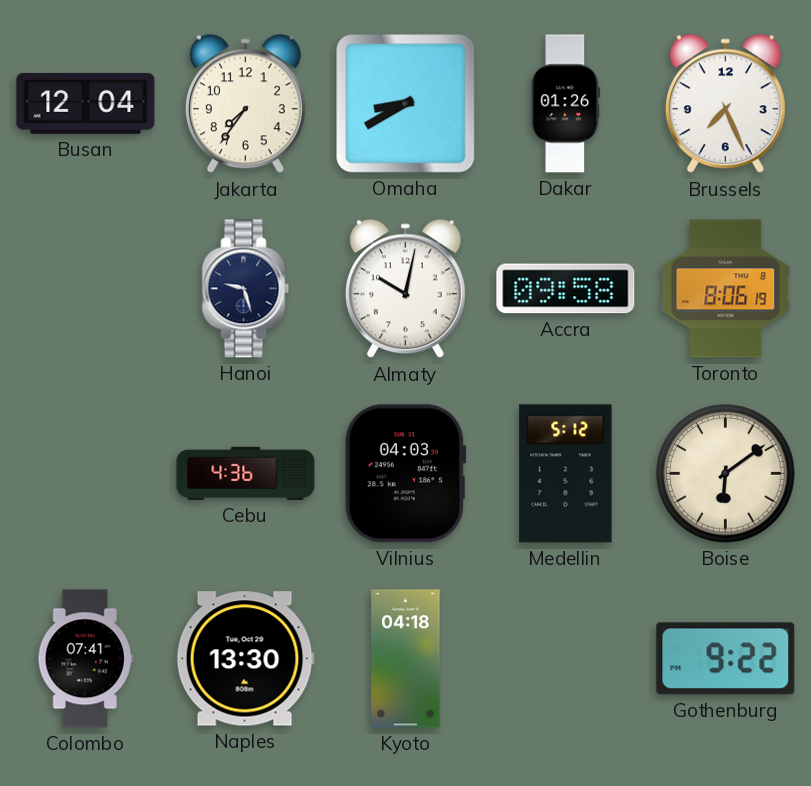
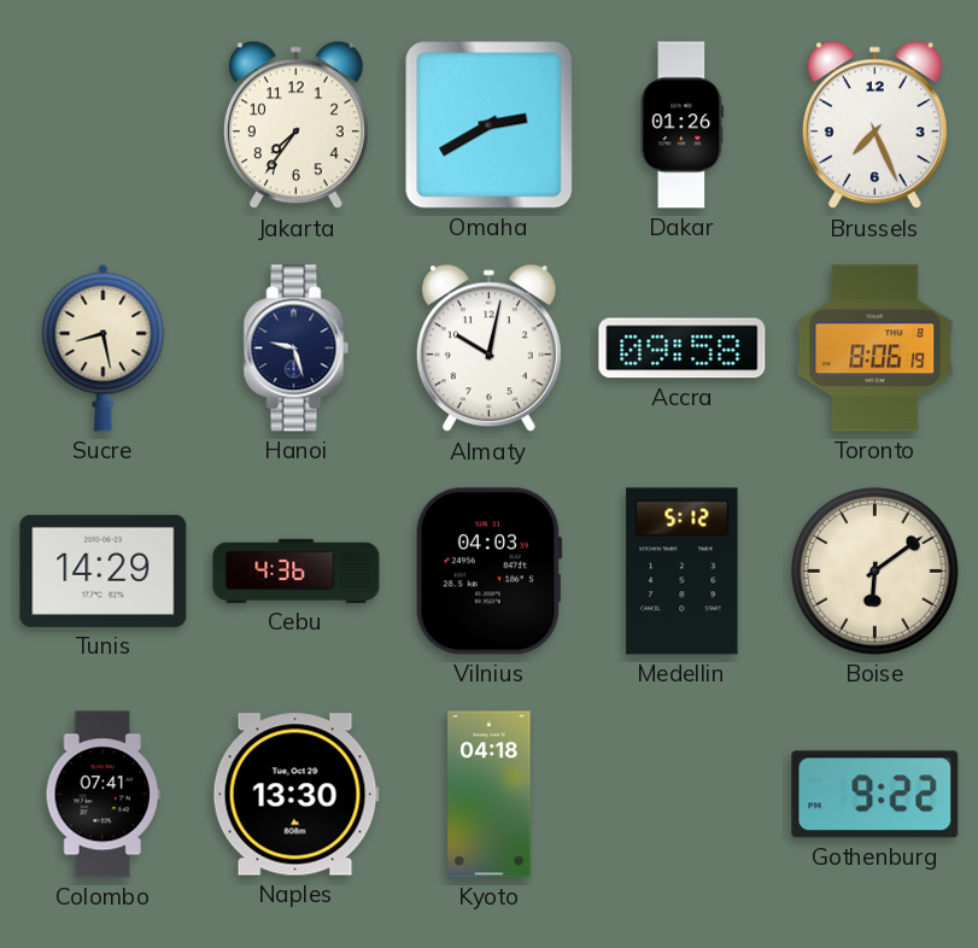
Busan: 12:04 -> none
Omaha: 8:40 -> 2:40
Sucre: none -> 8:28
Tunis: none -> 14:29
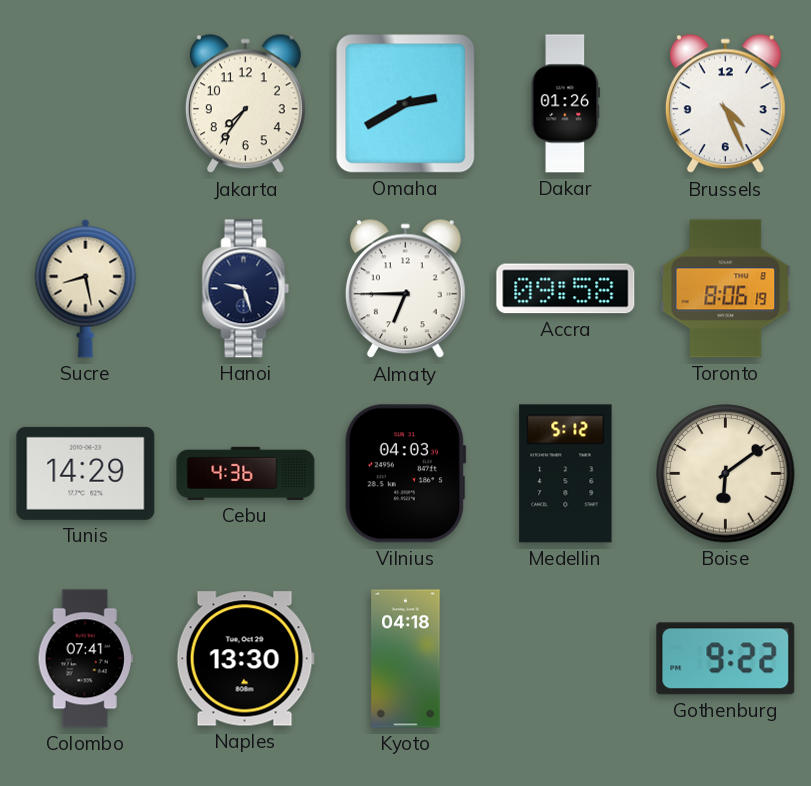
Brussels: 7:26 -> 4:26
Almaty: 10:02 -> 6:45
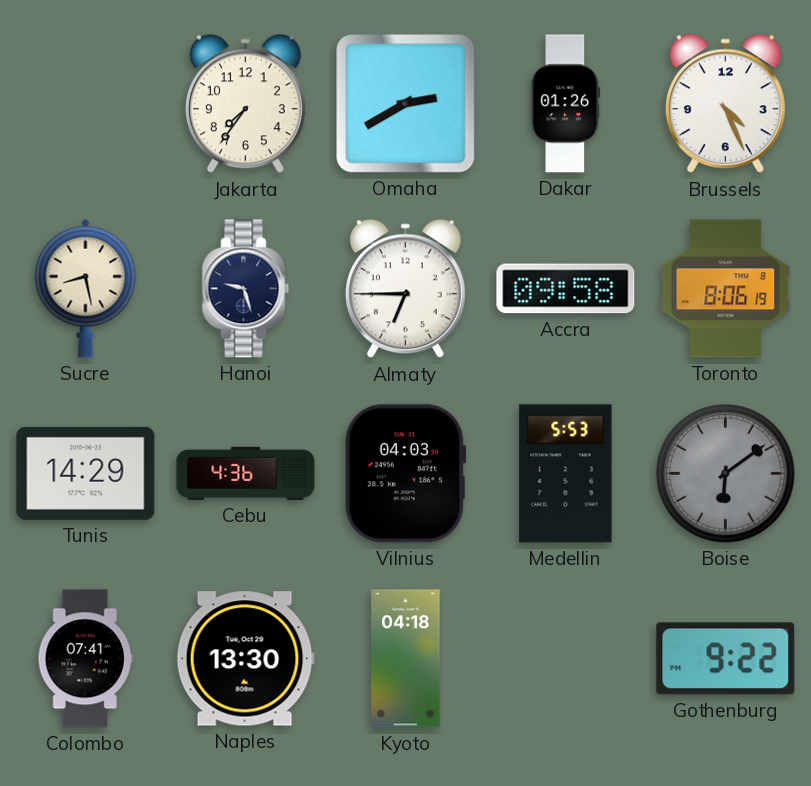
Medellin: 5:12 -> 5:53
Boise dial: cream -> grey
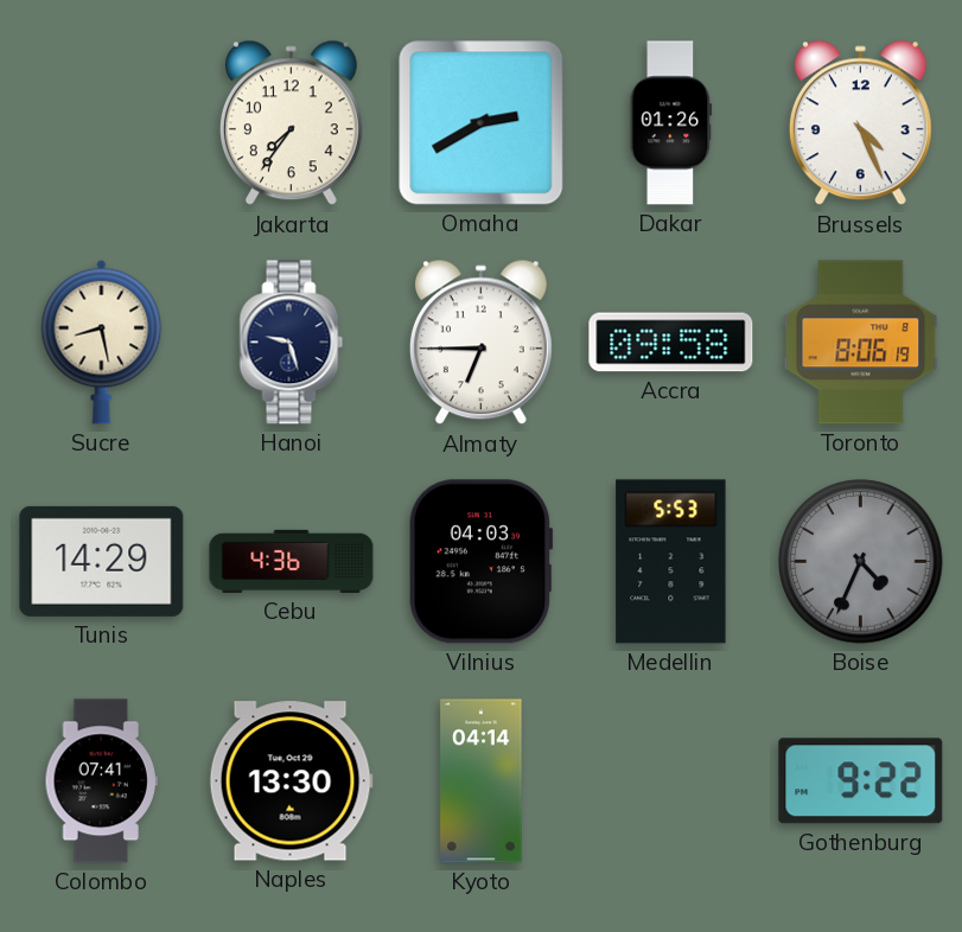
Boise: 6:09 -> 4:34
Kyoto: 04:18 -> 04:14
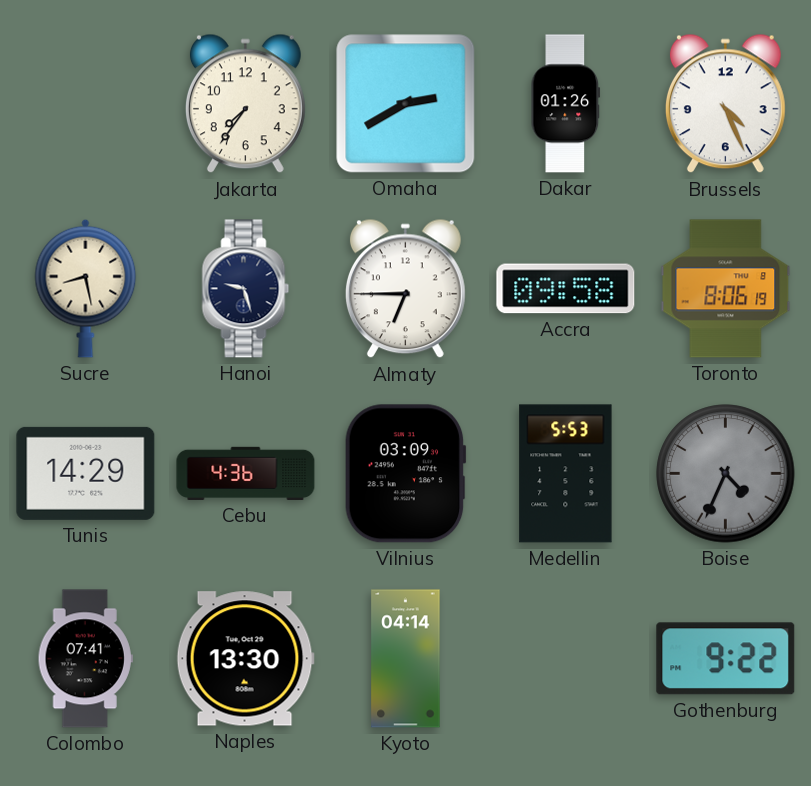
Vilnius: 04:03 -> 03:09
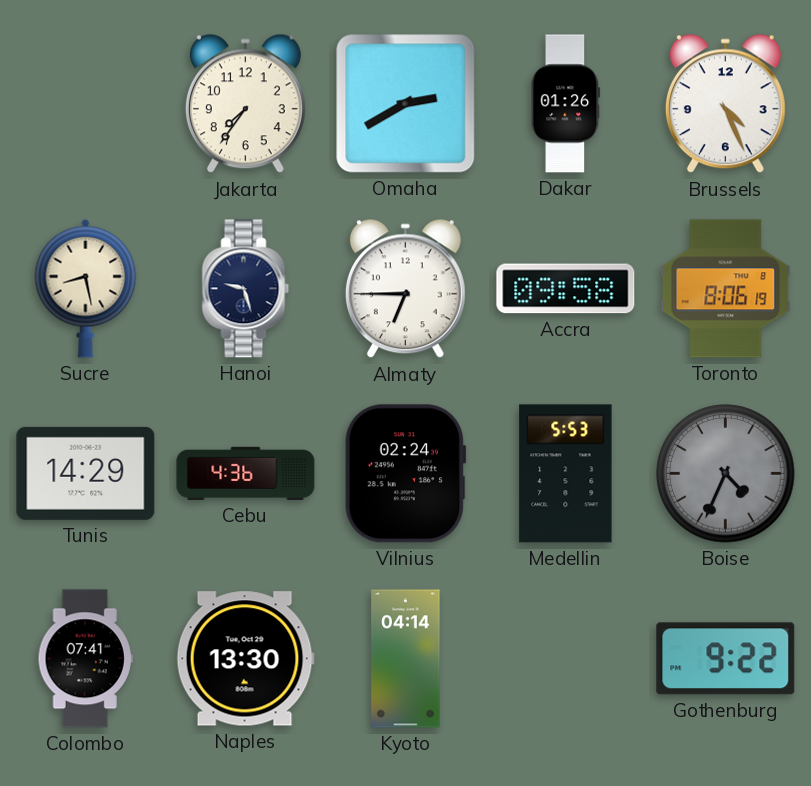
Vilnius: 03:09 -> 02:24
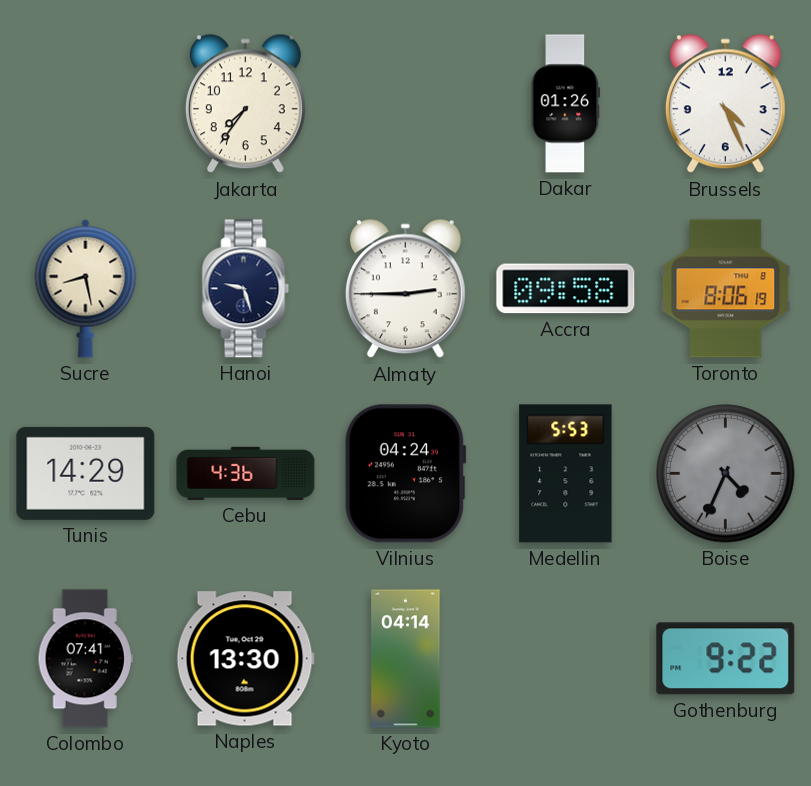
Omaha: 2:40 -> none
Almaty: 6:45 -> 2:45
Vilnius: 02:24 -> 04:24
